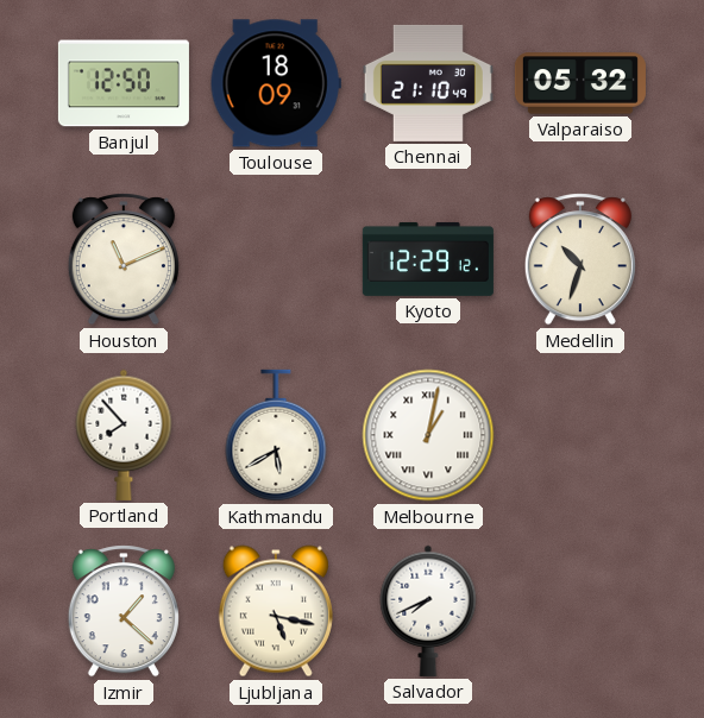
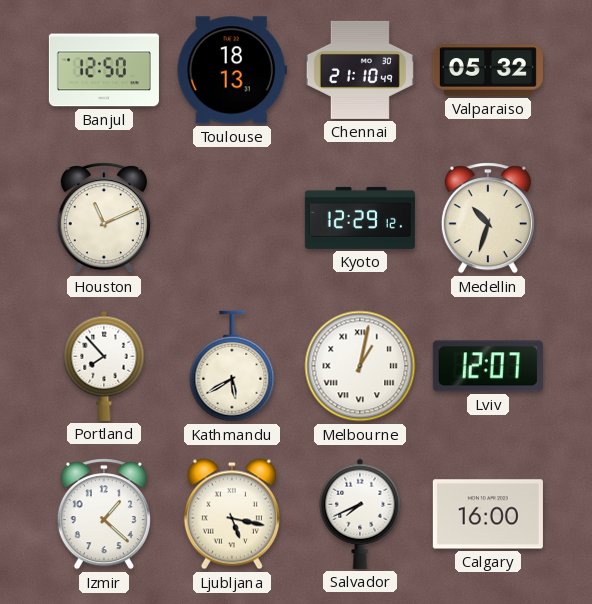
Toulouse: 18:09 -> 18:13
Lviv: none -> 12:07
Calgary: none -> 16:00
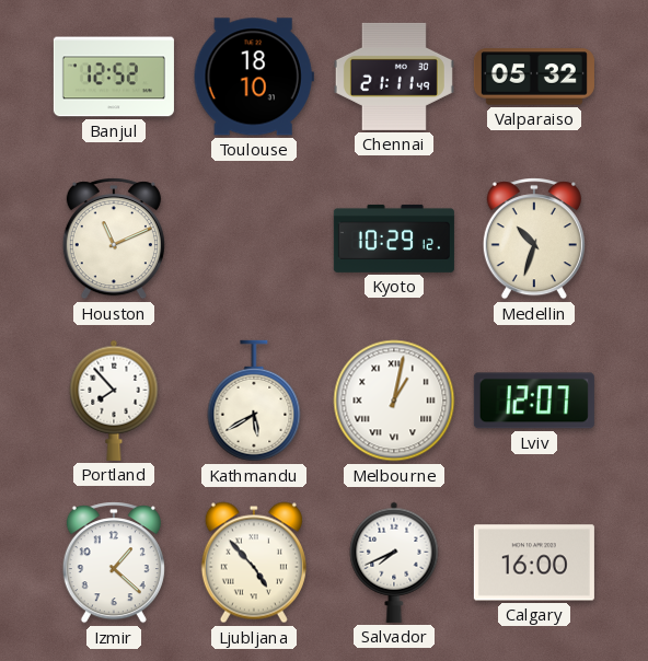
Banjul: 12:50 -> 12:52
Toulouse: 18:13 -> 18:10
Chennai: 21:10 -> 21:11
Kyoto: 12:29 -> 10:29
Ljubljana: 5:17 -> 4:53
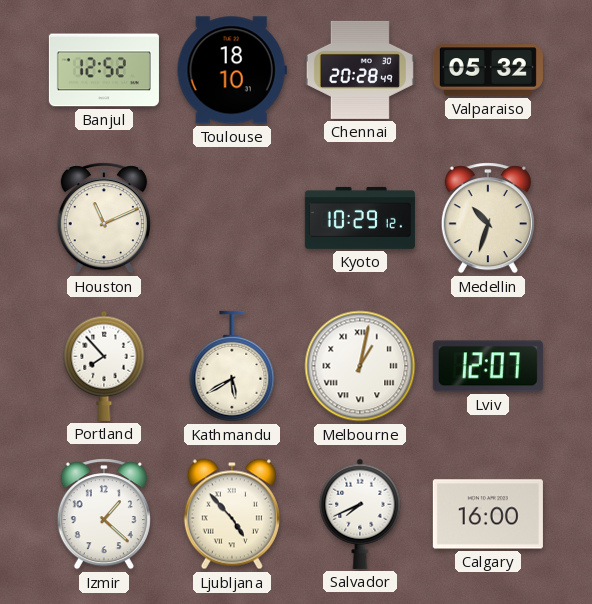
Chennai: 21:11 -> 20:28
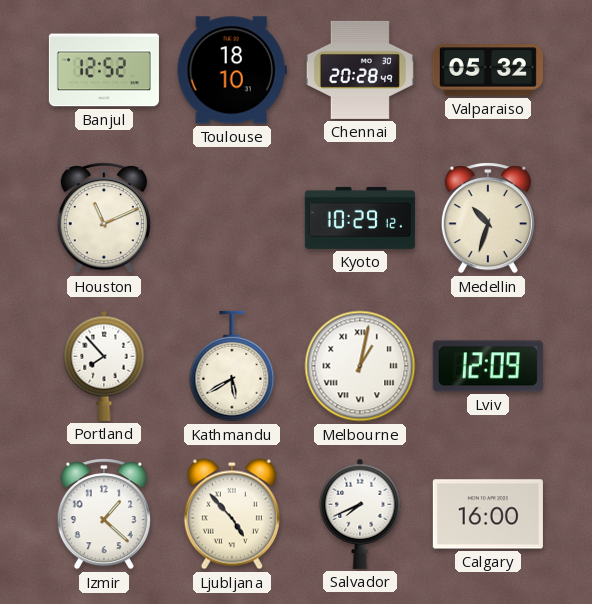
Lviv: 12:07 -> 12:09
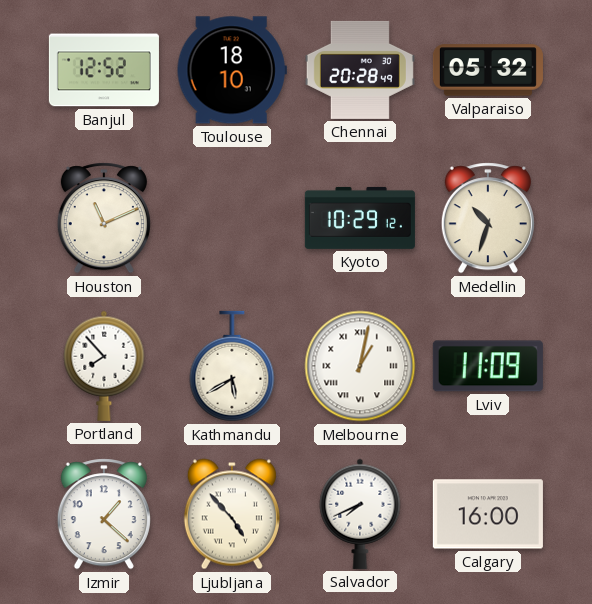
Lviv: 12:09 -> 11:09
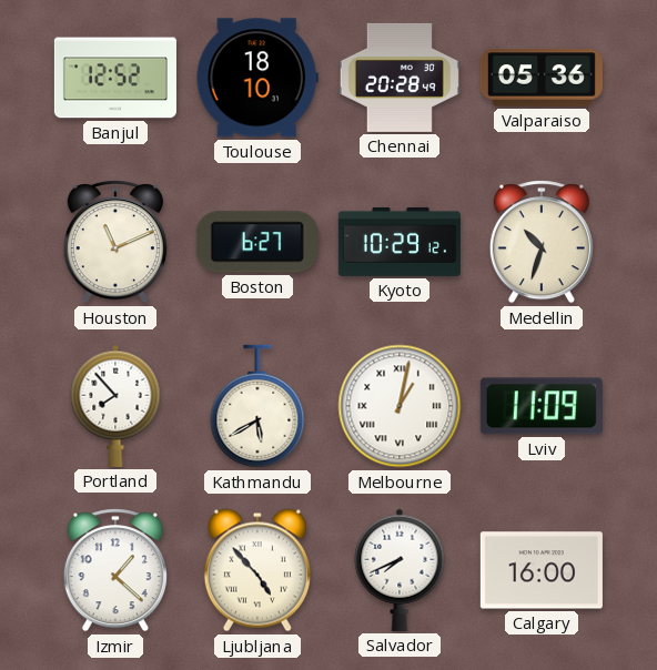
Valparaiso: 05:32 -> 05:36
Boston: none -> 6:27
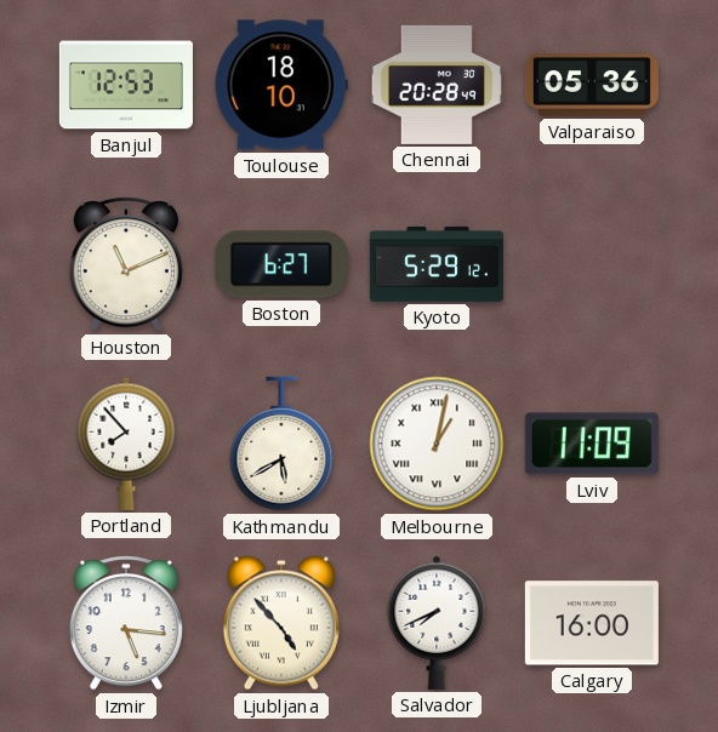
Banjul: 12:52 -> 12:53
Kyoto: 10:29 -> 5:29
Medellin: 10:33 -> none
Izmir: 1:22 -> 5:16
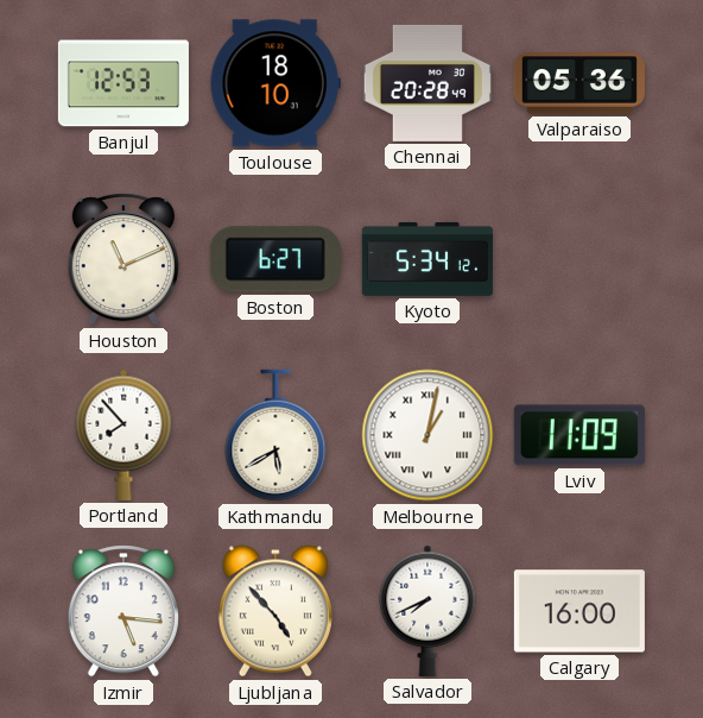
Kyoto: 5:29 -> 5:34
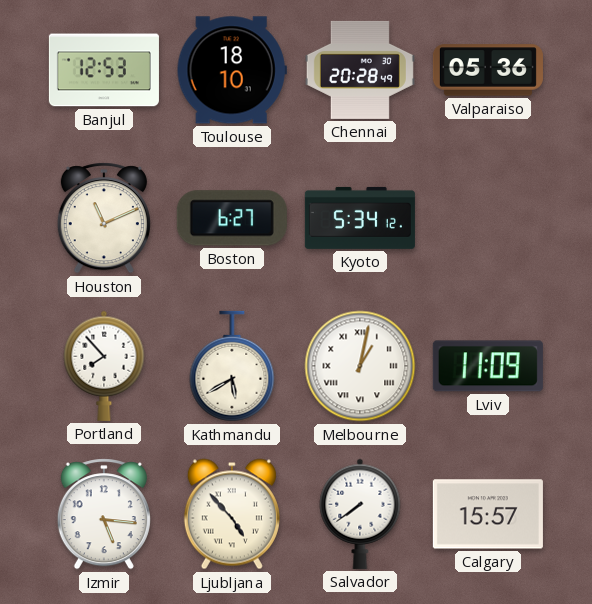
Salvador: 7:41 -> 7:39
Calgary: 16:00 -> 15:57
